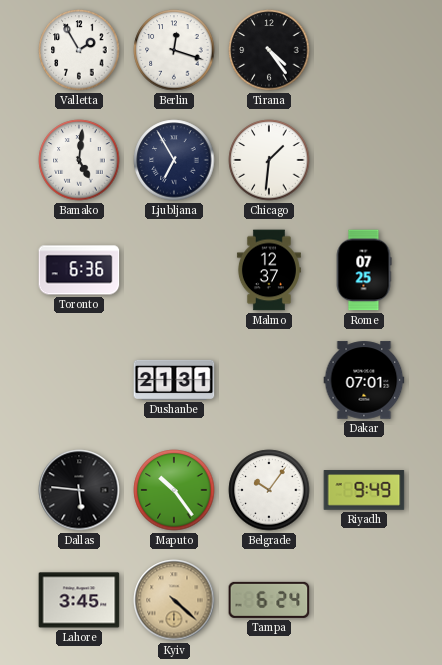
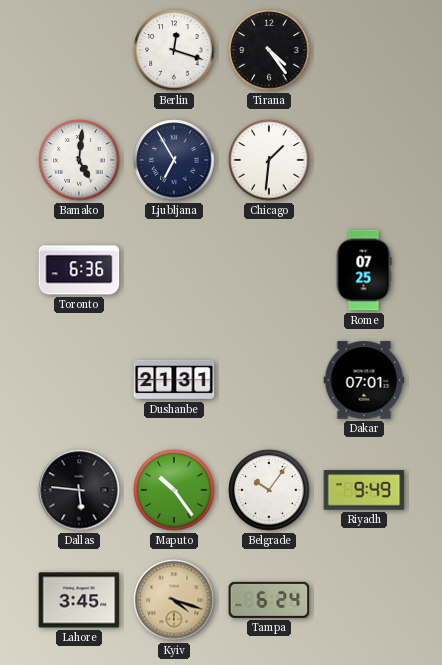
Valletta: 1:55 -> none
Malmo: 12:37 -> none
Kyiv: 4:22 -> 4:18
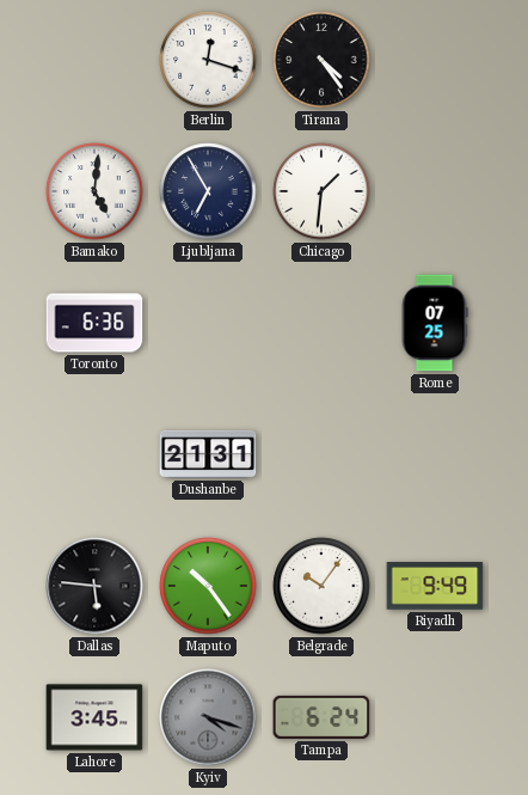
Dakar: 07:01 -> none
Kyiv dial: champagne -> grey
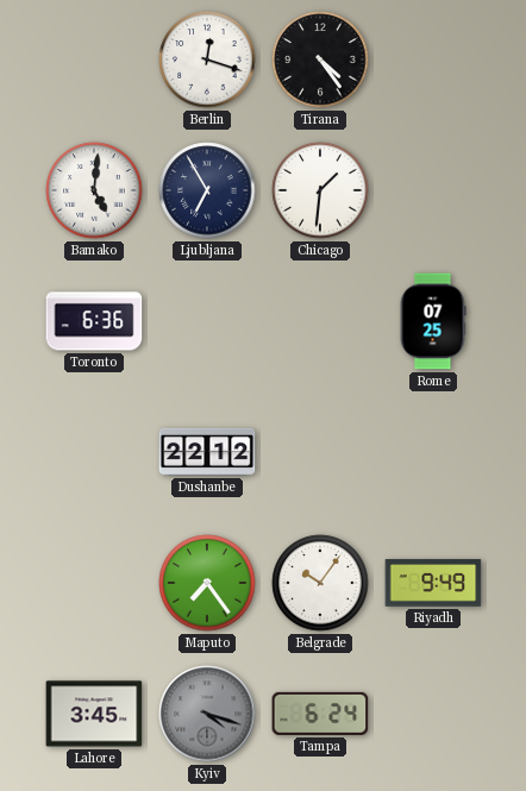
Dushanbe: 21:31 -> 22:12
Dallas: 5:46 -> none
Maputo: 10:24 -> 7:24
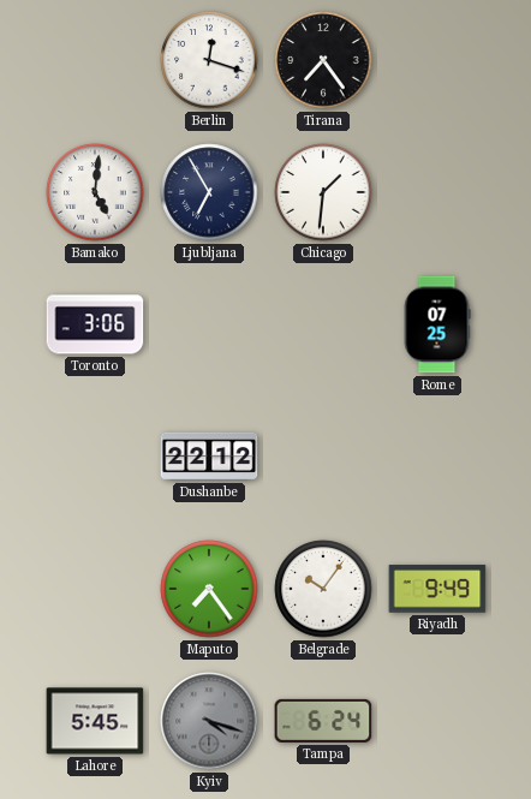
Tirana: 4:24 -> 7:24
Toronto: 6:36 -> 3:06
Lahore: 3:45 -> 5:45
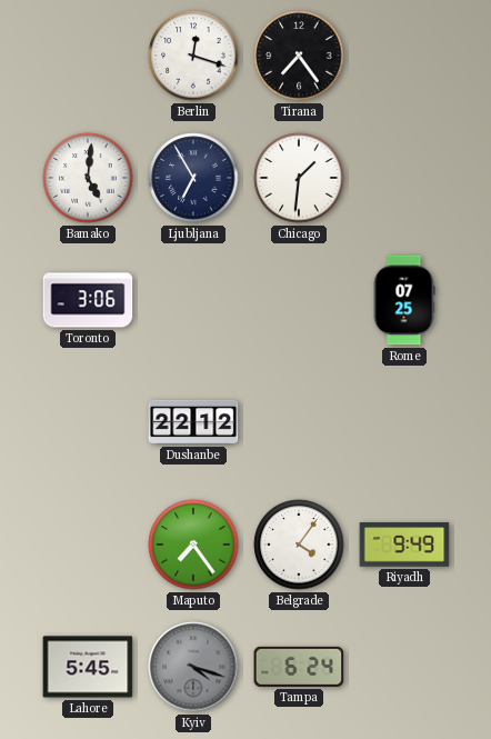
Belgrade: 10:06 -> 4:06
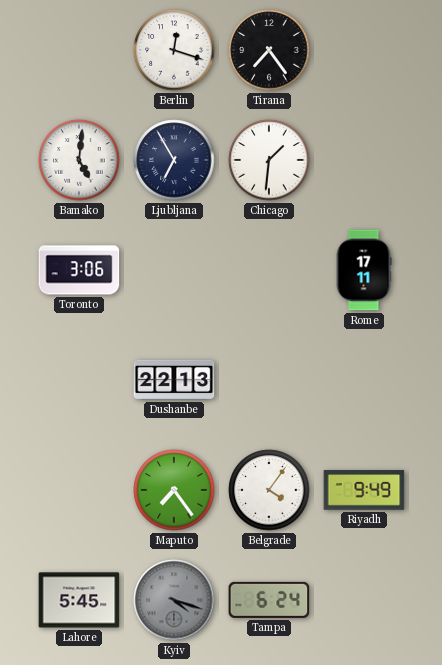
Rome: 07:25 -> 17:11
Dushanbe: 22:12 -> 22:13
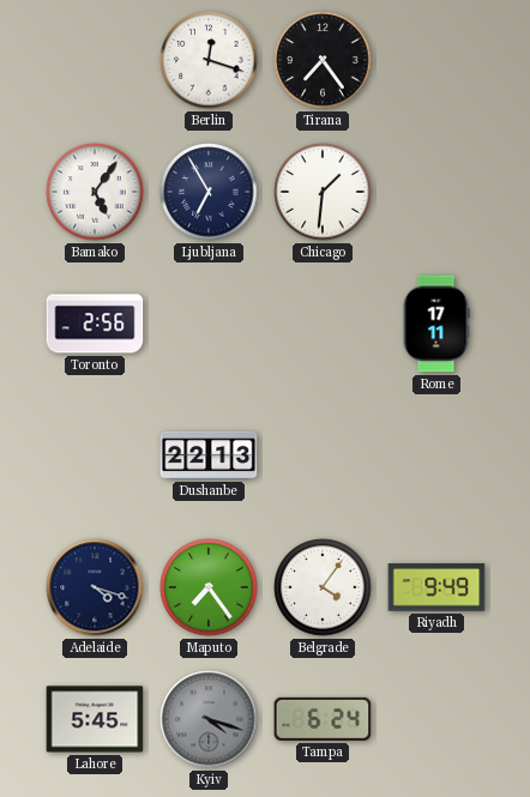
Bamako: 5:01 -> 5:06
Toronto: 3:06 -> 2:56
Adelaide: none -> 4:18
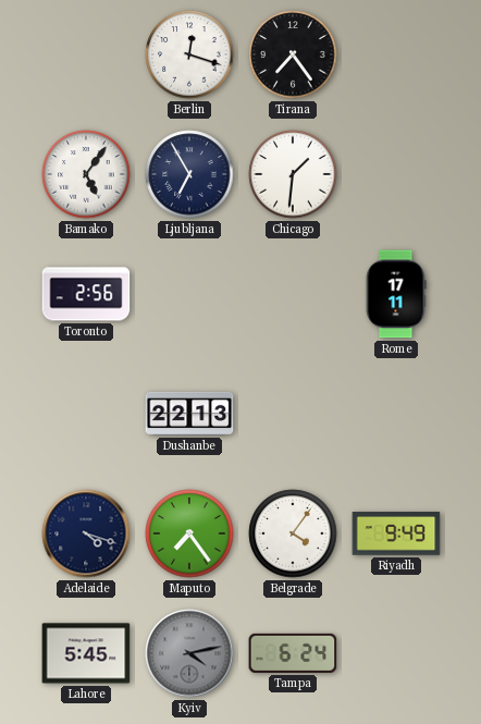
Kyiv: 4:18 -> 4:13
